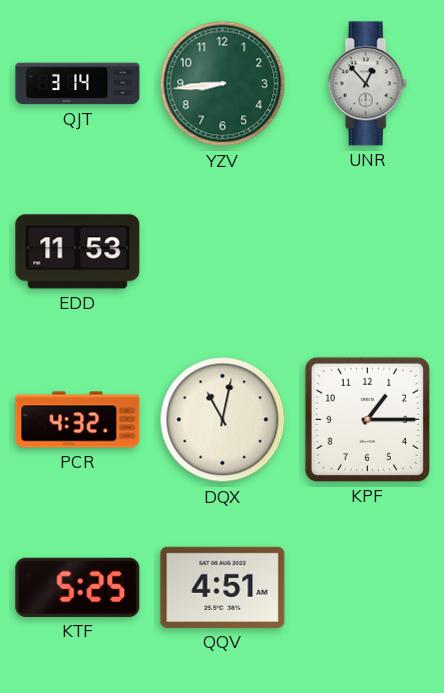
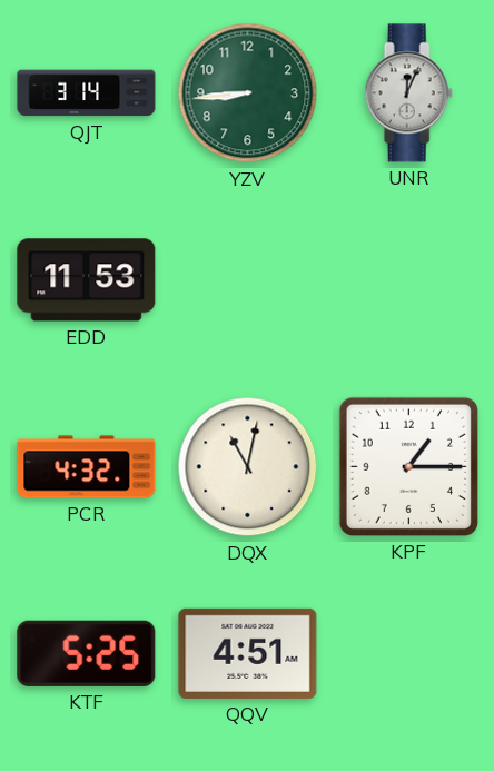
UNR: 12:53 -> 12:04
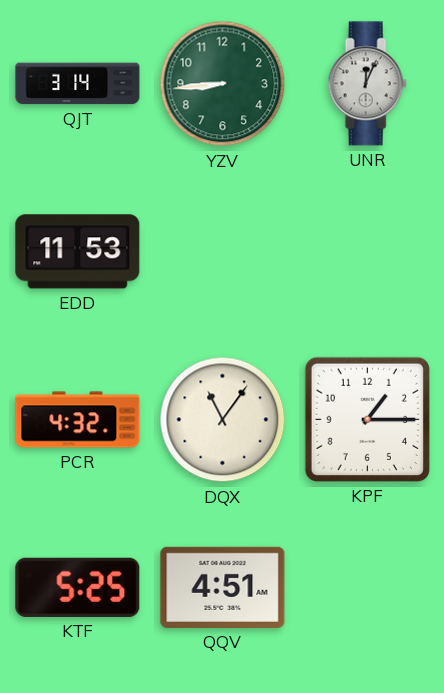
DQX: 11:02 -> 11:06
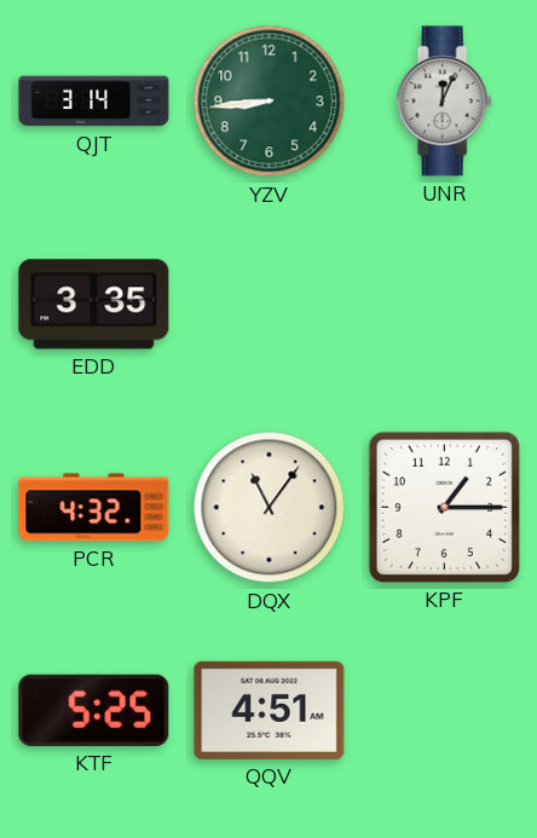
EDD: 11:53 -> 3:35
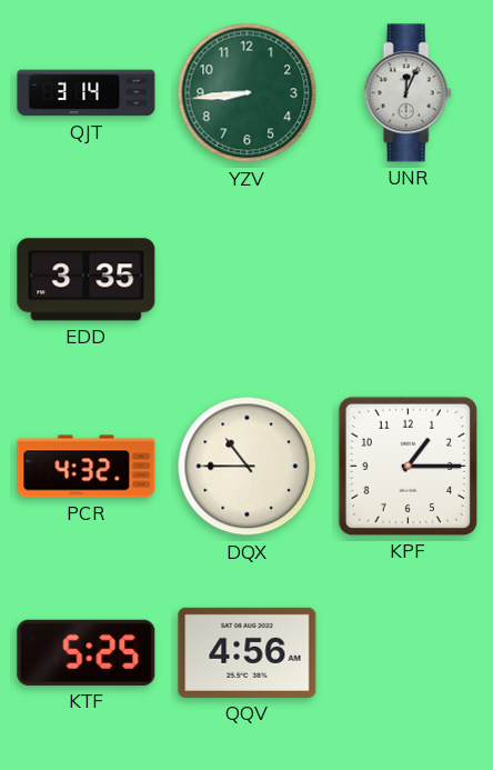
DQX: 11:06 -> 10:45
QQV: 4:51 -> 4:56
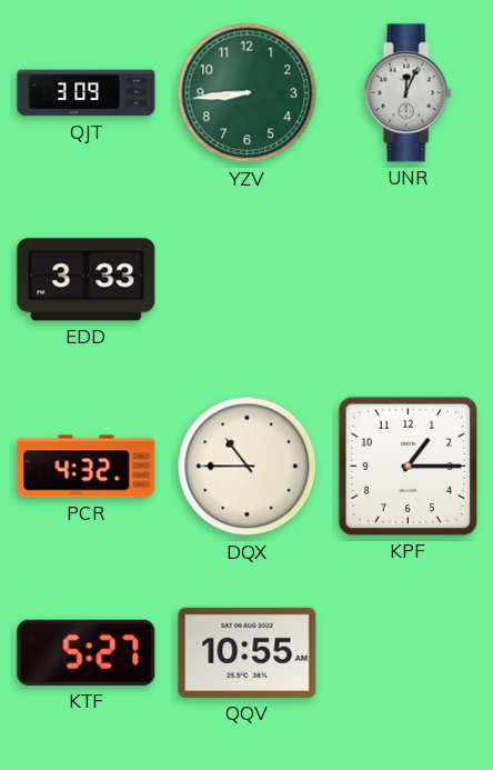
QJT: 3:14 -> 3:09
EDD: 3:35 -> 3:33
KTF: 5:25 -> 5:27
QQV: 4:56 -> 10:55
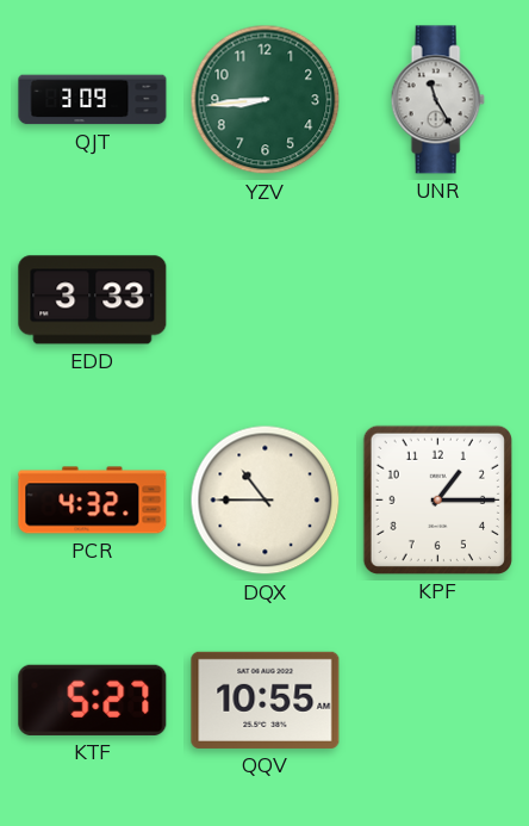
UNR: 12:04 -> 11:25
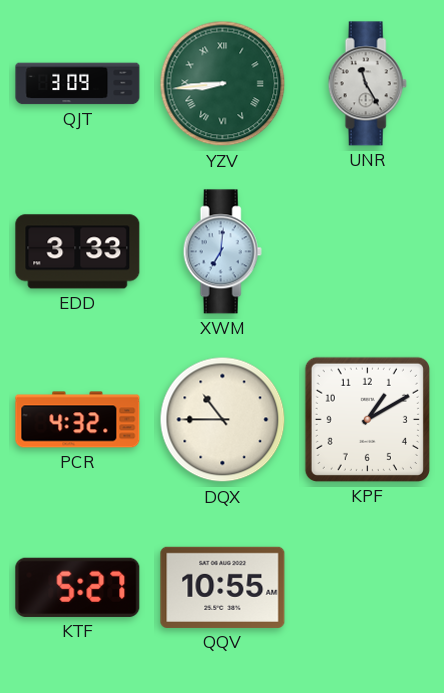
YZV numerals: Arabic -> Roman
XWM: none -> 7:01
KPF: 1:15 -> 1:10
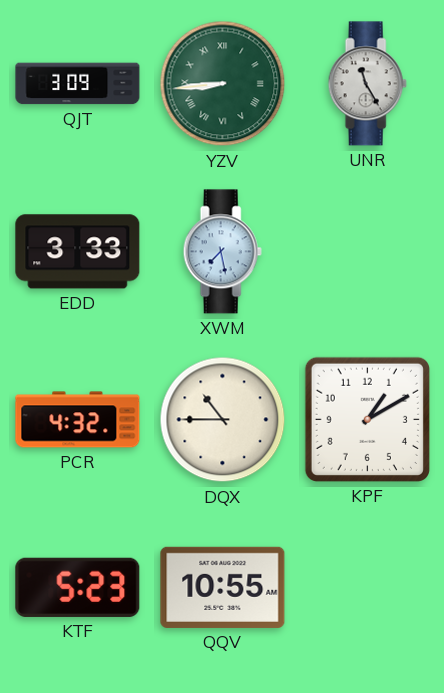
XWM: 7:01 -> 7:28
KTF: 5:27 -> 5:23
